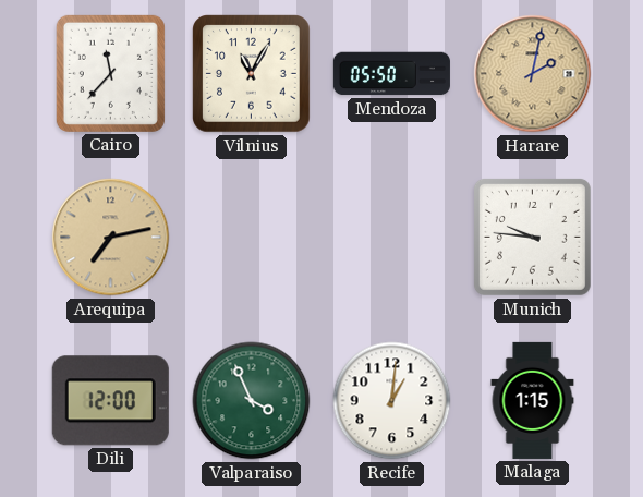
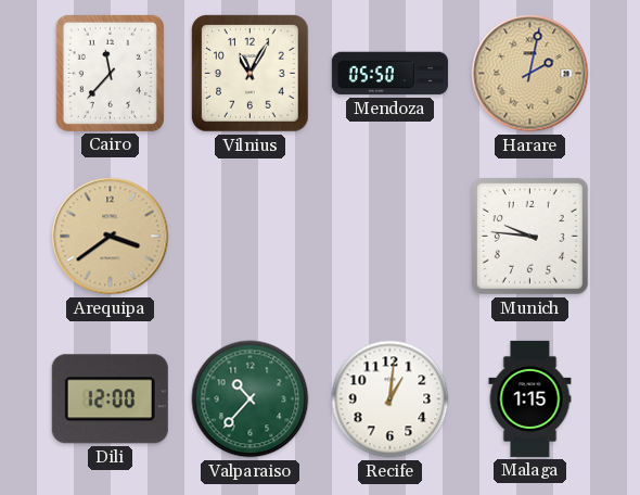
Arequipa: 7:13 -> 3:39
Valparaiso: 3:56 -> 10:37
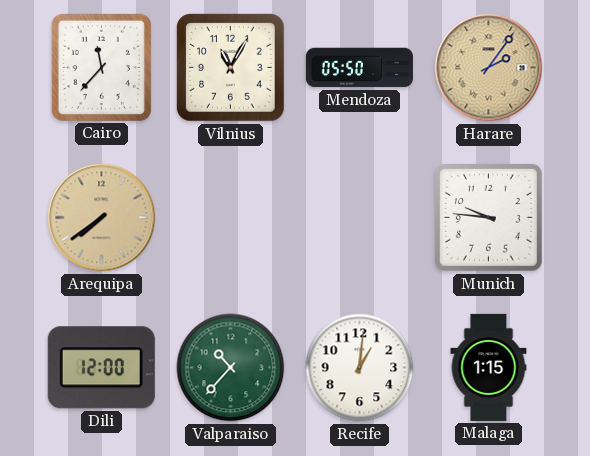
Harare: 2:02 -> 2:06
Arequipa: 3:39 -> 7:39
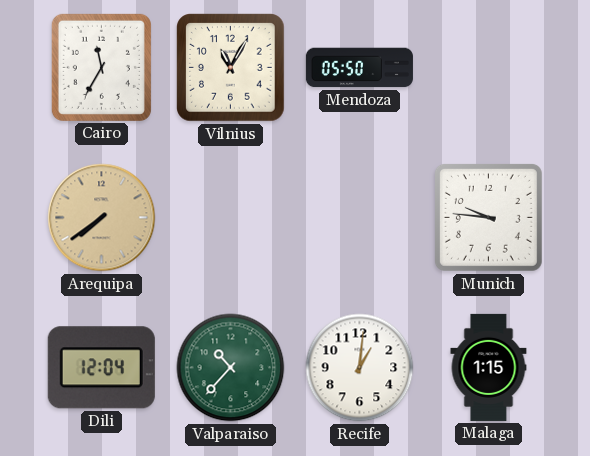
Cairo: 11:37 -> 11:35
Harare: 2:06 -> none
Dili: 12:00 -> 12:04
